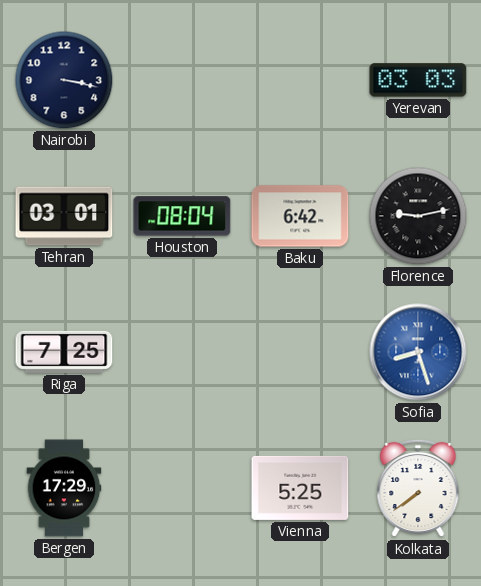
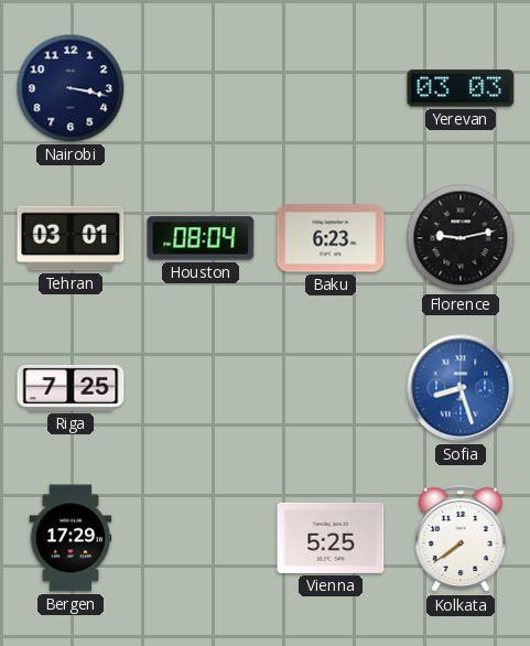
Baku: 6:42 -> 6:23
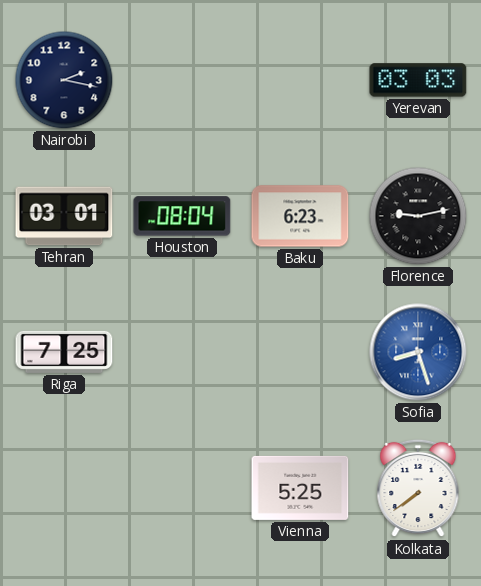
Nairobi: 3:17 -> 2:17
Bergen: 17:29 -> none
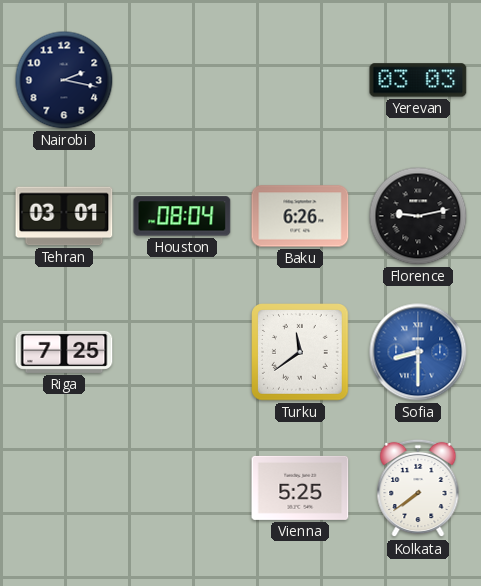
Baku: 6:23 -> 6:26
Turku: none -> 11:39
Sofia: 8:27 -> 8:30
